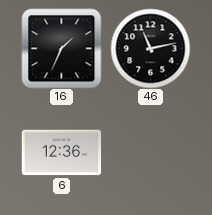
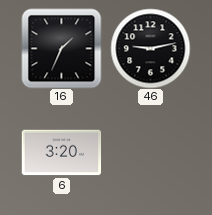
46: 11:13 -> 9:13
6: 12:36 -> 3:20
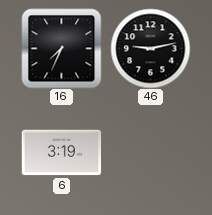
16: 1:34 -> 7:34
6: 3:20 -> 3:19
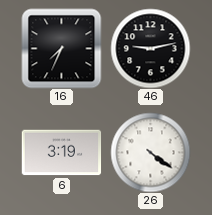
26: none -> 4:21
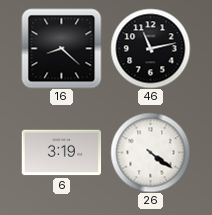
16: 7:34 -> 8:22
46: 9:13 -> 11:13
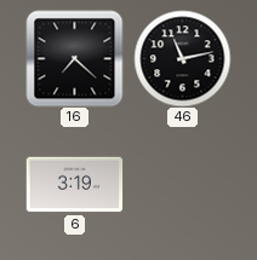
16: 8:22 -> 7:22
26: 4:21 -> none
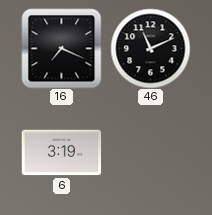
16: 7:22 -> 7:19
46: 11:13 -> 11:11
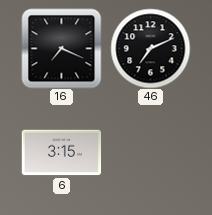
46: 11:11 -> 7:11
6: 3:19 -> 3:15
